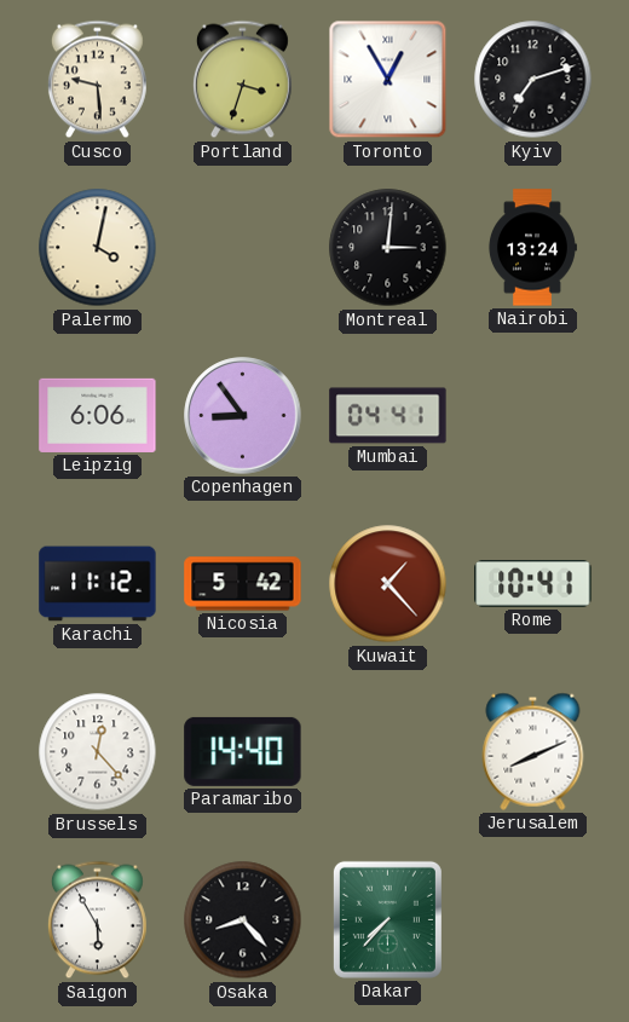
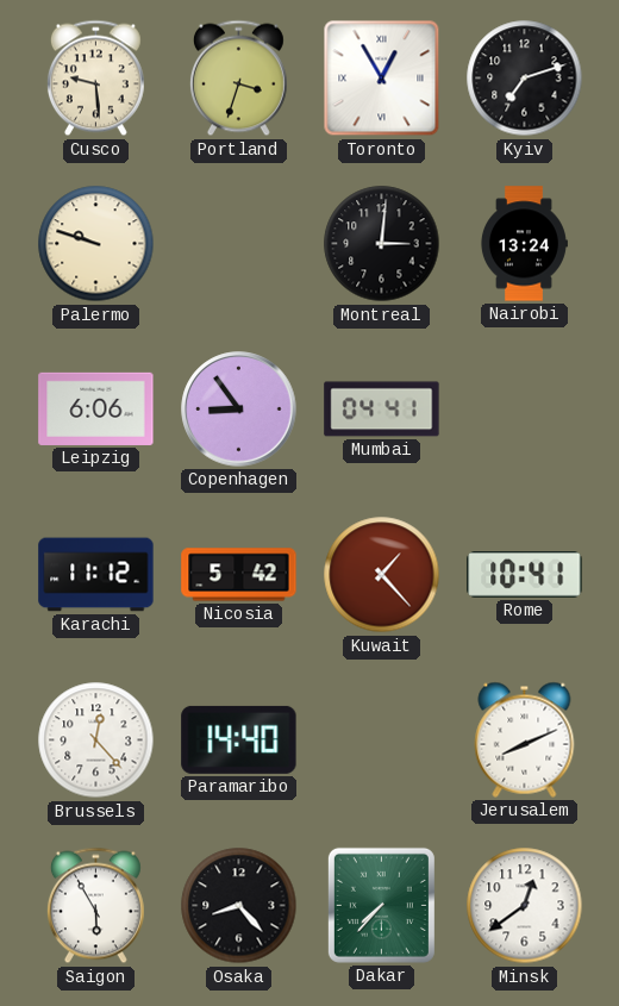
Palermo: 4:02 -> 9:48
Minsk: none -> 12:39
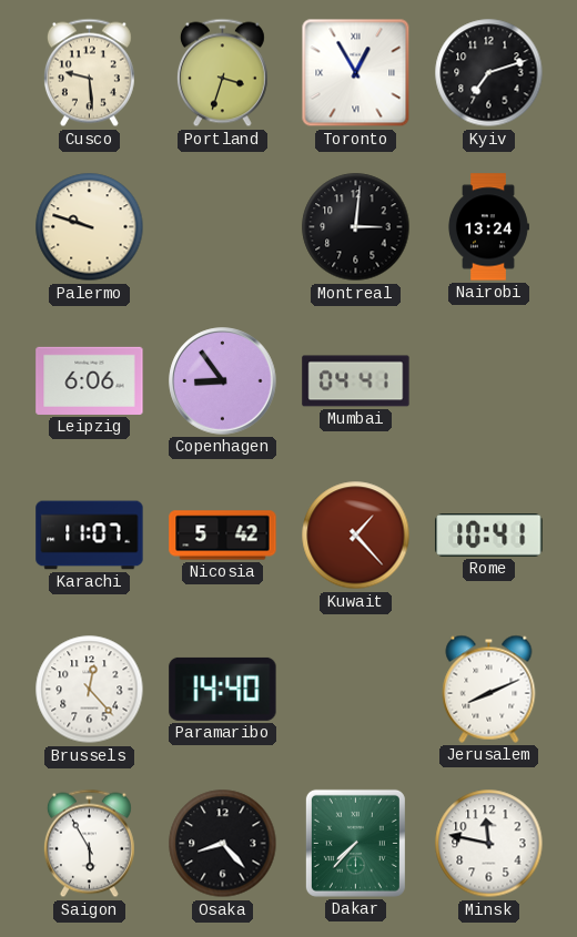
Karachi: 11:12 -> 11:07
Minsk: 12:39 -> 11:47
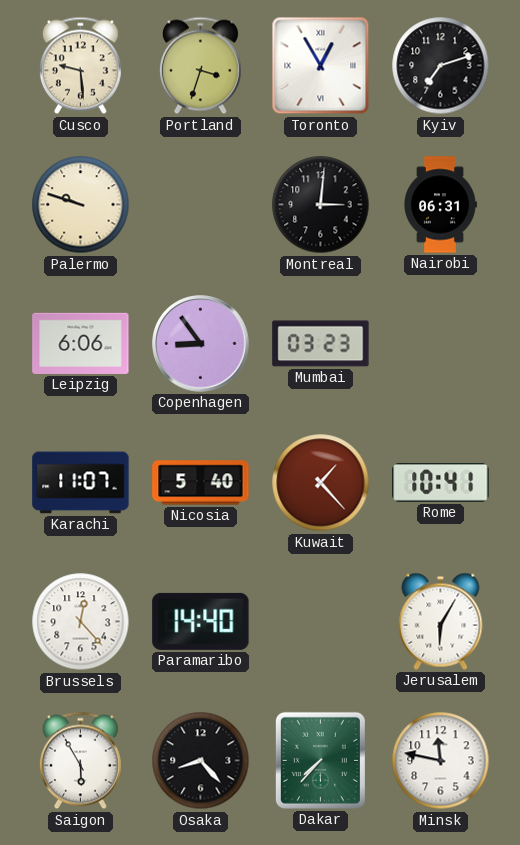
Nairobi: 13:24 -> 06:31
Mumbai: 04:41 -> 03:23
Nicosia: 5:42 -> 5:40
Jerusalem: 8:11 -> 6:05
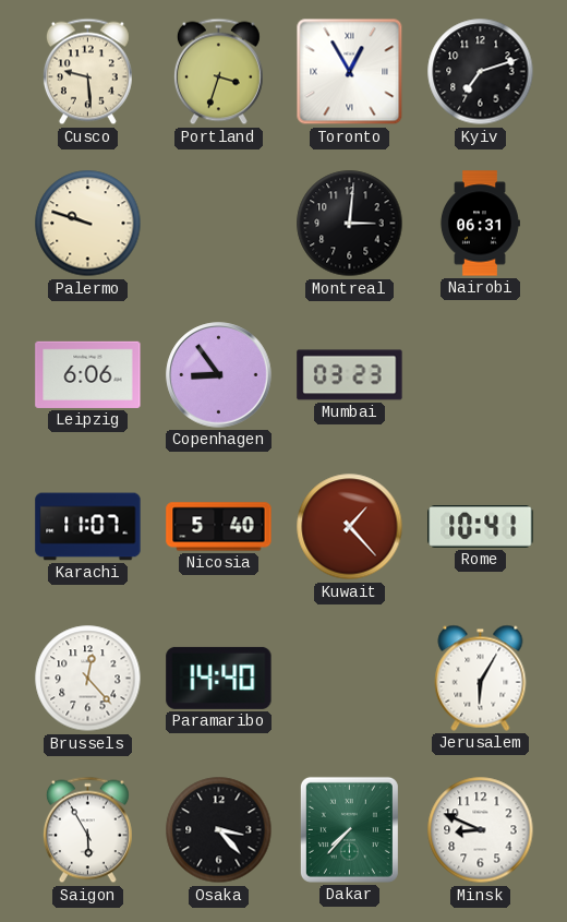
Osaka: 8:23 -> 3:23
Minsk: 11:47 -> 8:49
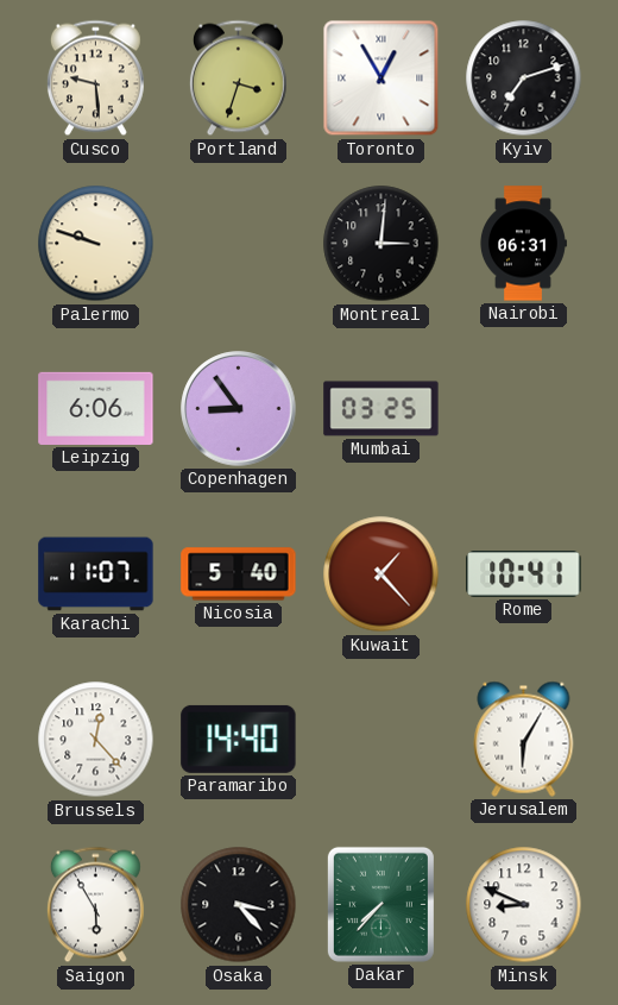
Mumbai: 03:23 -> 03:25
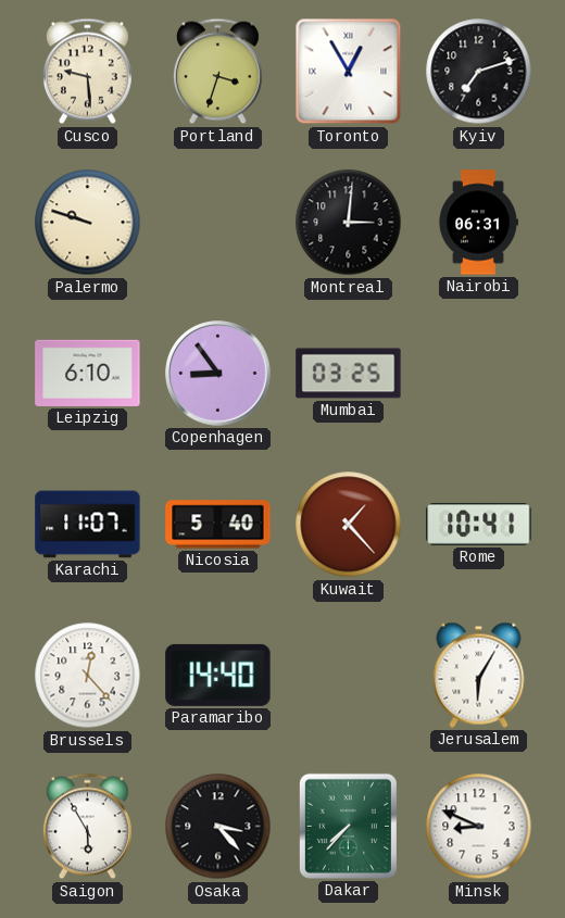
Leipzig: 6:06 -> 6:10
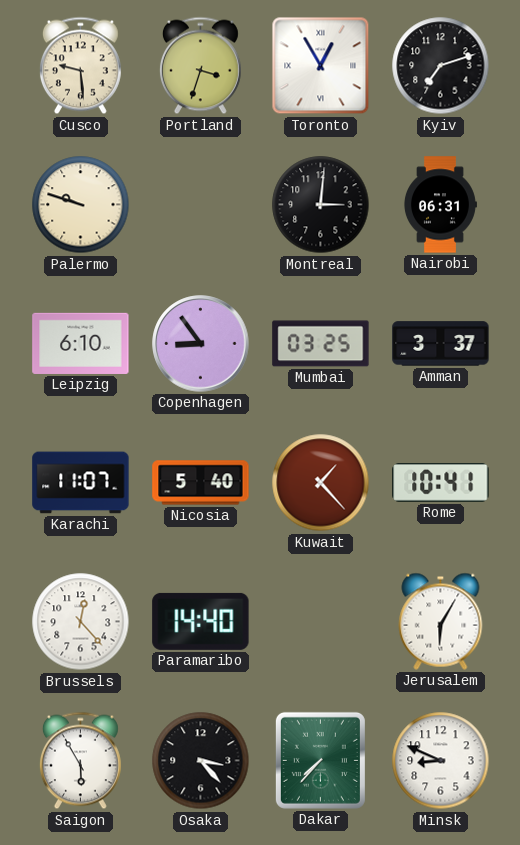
Amman: none -> 3:37
